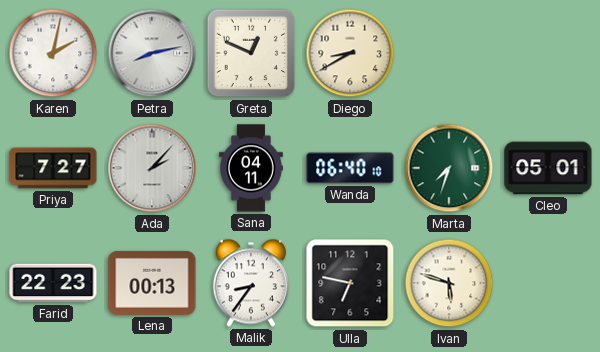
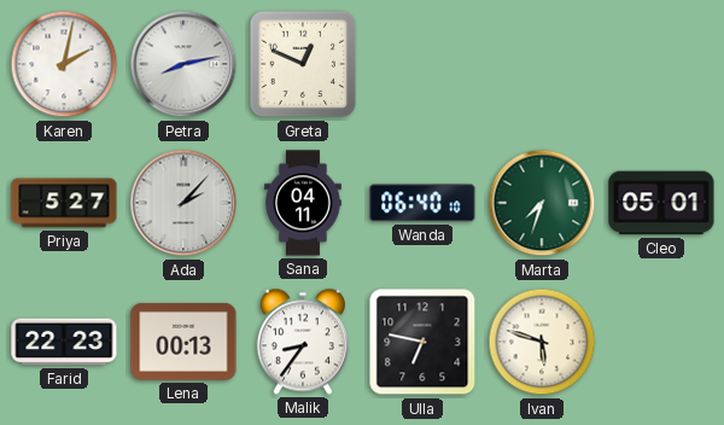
Diego: 8:40 -> none
Priya: 7:27 -> 5:27
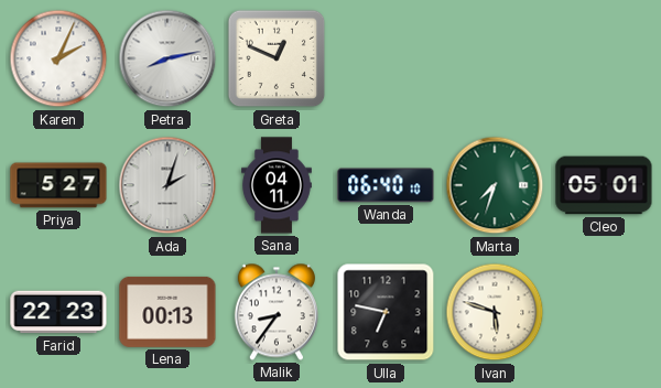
Karen: 2:02 -> 2:04
Ada: 2:07 -> 2:03
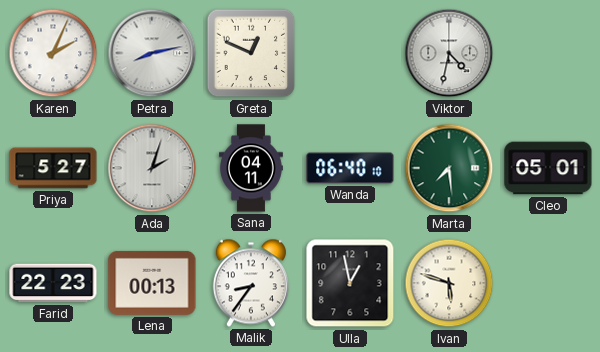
Viktor: none -> 4:32
Marta: 7:33 -> 7:29
Ulla: 6:47 -> 12:58
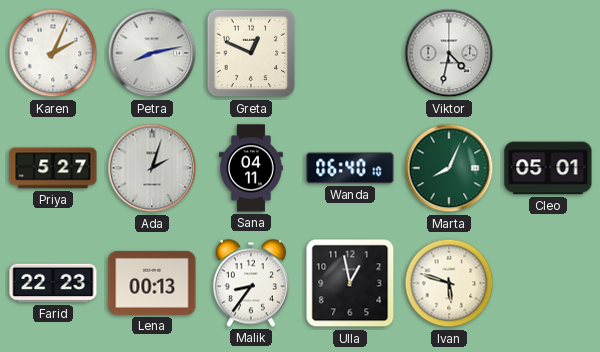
Marta: 7:29 -> 8:04
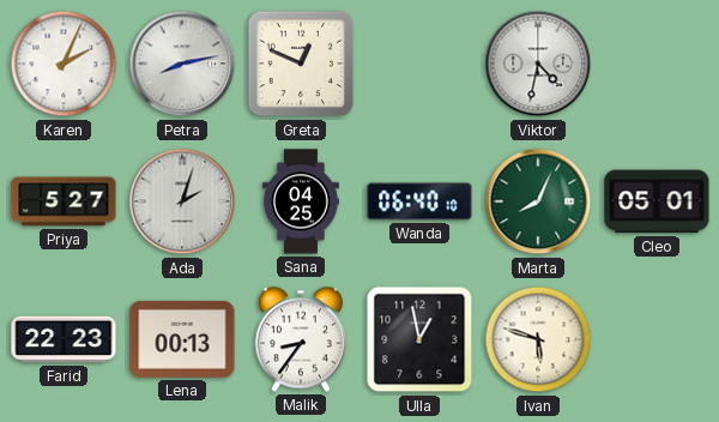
Sana: 04:11 -> 04:25
